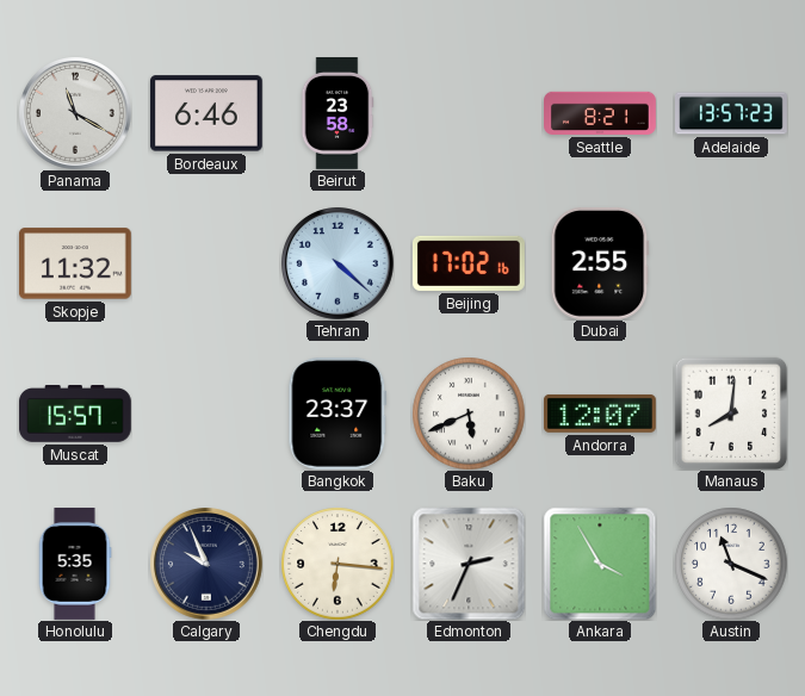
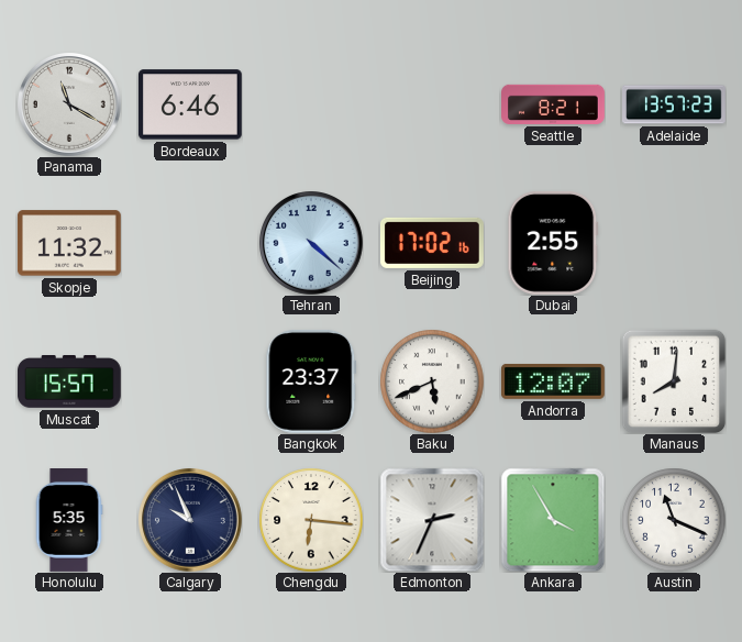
Beirut: 23:58 -> none
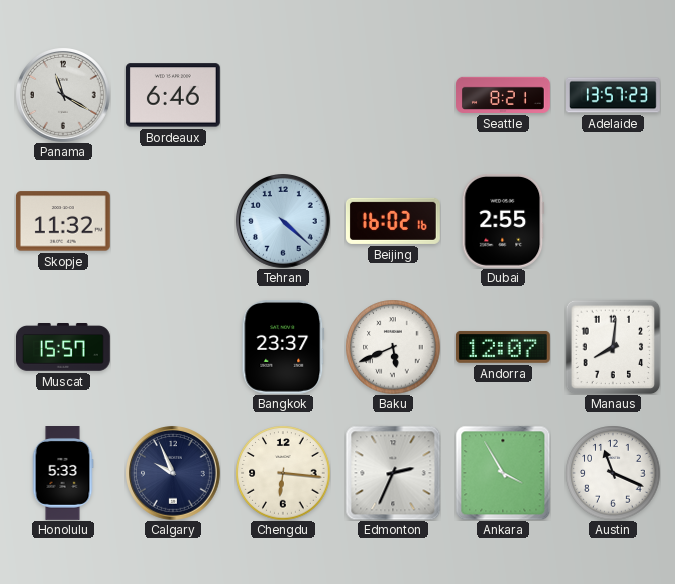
Beijing: 17:02 -> 16:02
Honolulu: 5:35 -> 5:33
